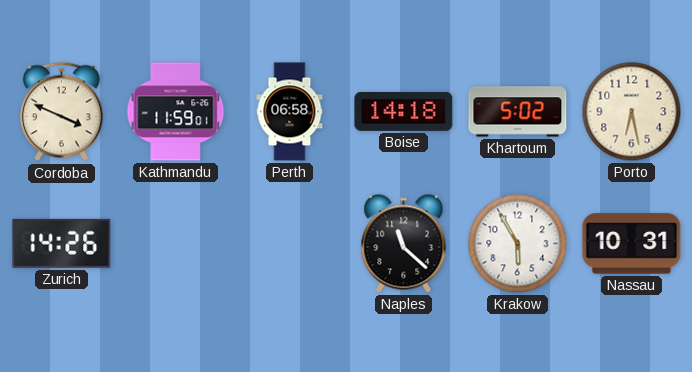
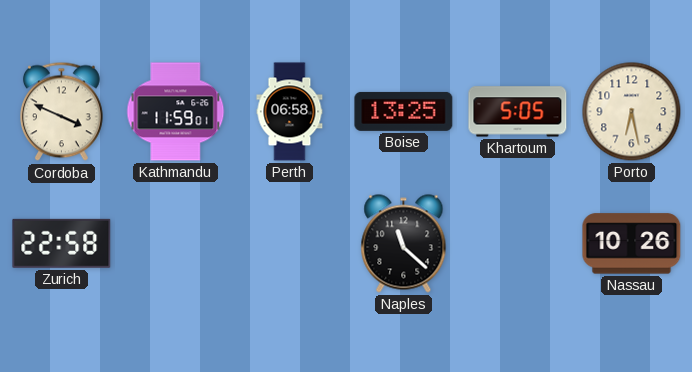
Boise: 14:18 -> 13:25
Khartoum: 5:02 -> 5:05
Zurich: 14:26 -> 22:58
Krakow: 5:55 -> none
Nassau: 10:31 -> 10:26
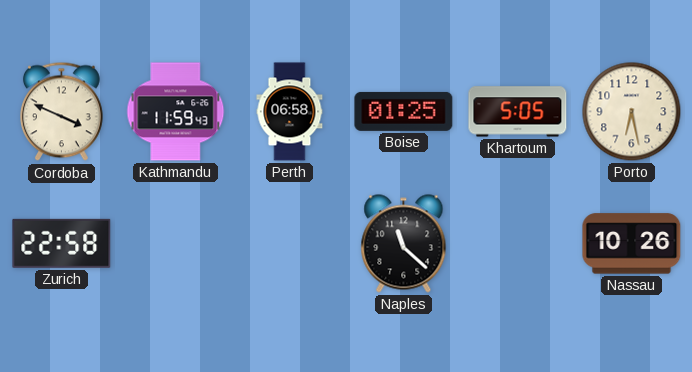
Kathmandu: 11:59:01 -> 11:59:43
Boise: 13:25 -> 01:25
